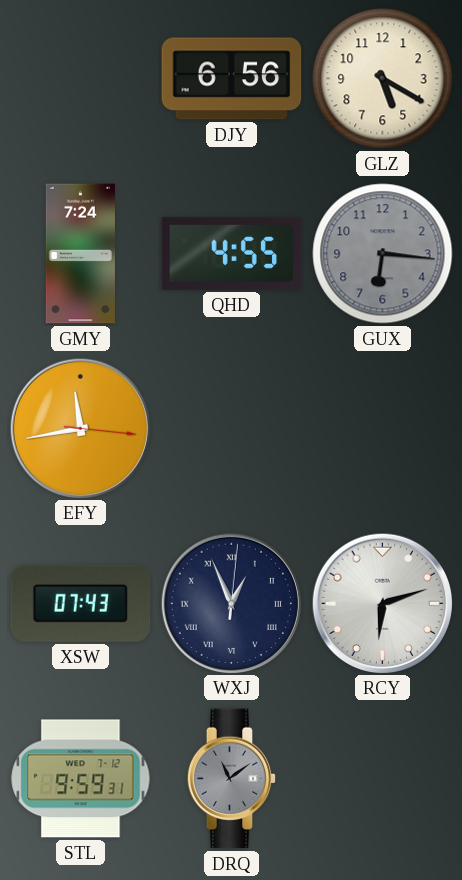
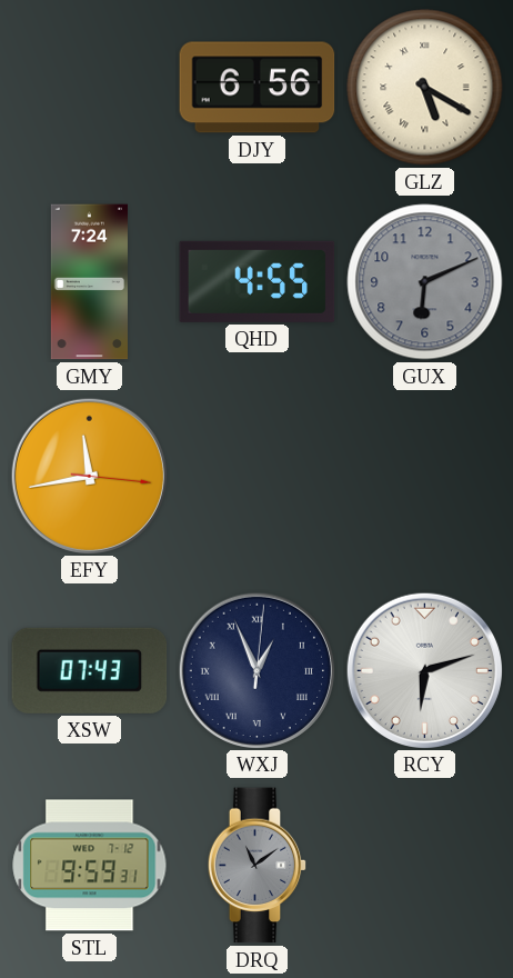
GLZ numerals: Arabic -> Roman
GUX: 6:16 -> 6:11
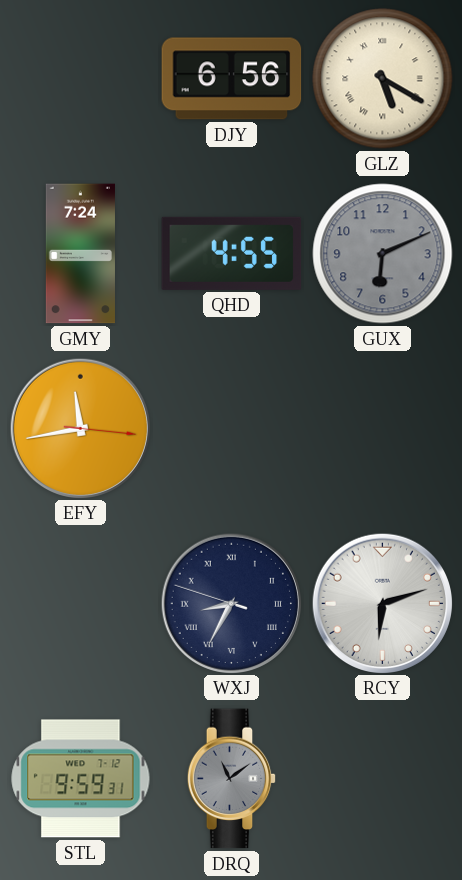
XSW: 07:43 -> none
WXJ: 12:56 -> 8:34
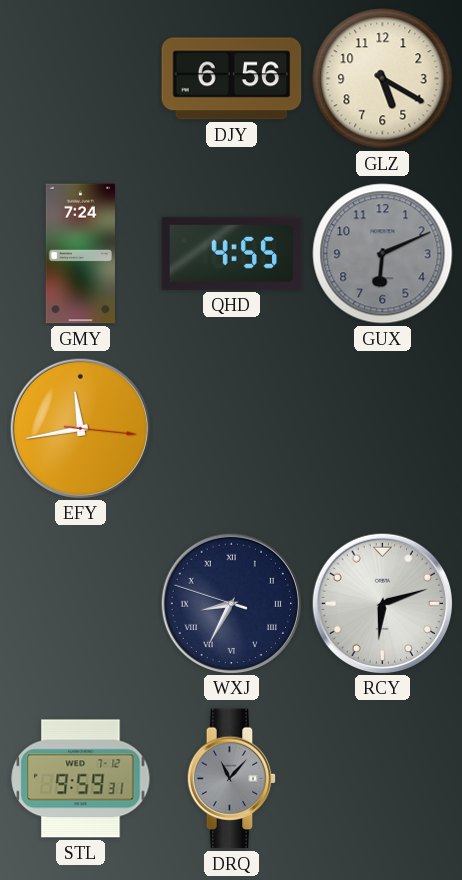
GLZ numerals: Roman -> Arabic
DRQ: 11:09 -> 11:07
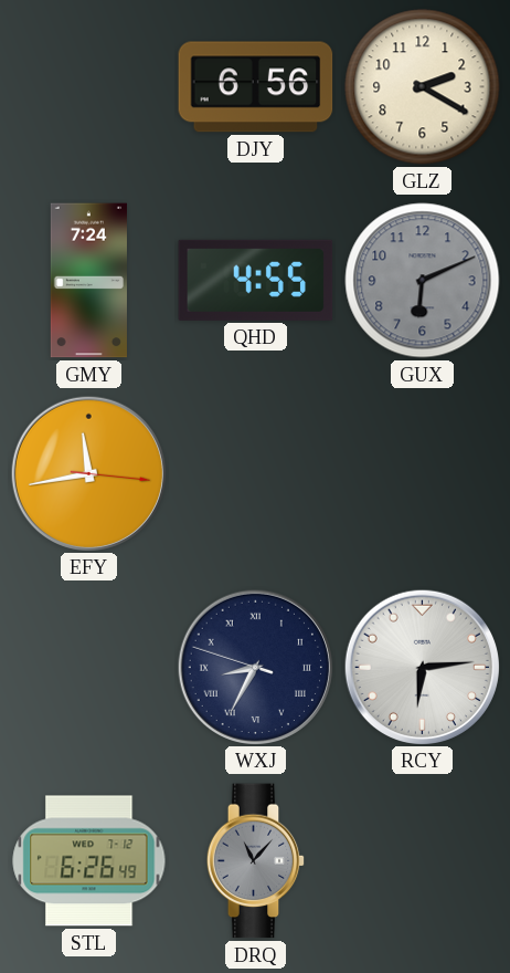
GLZ: 5:20 -> 2:20
RCY: 6:12 -> 6:14
STL: 9:59 -> 6:26
